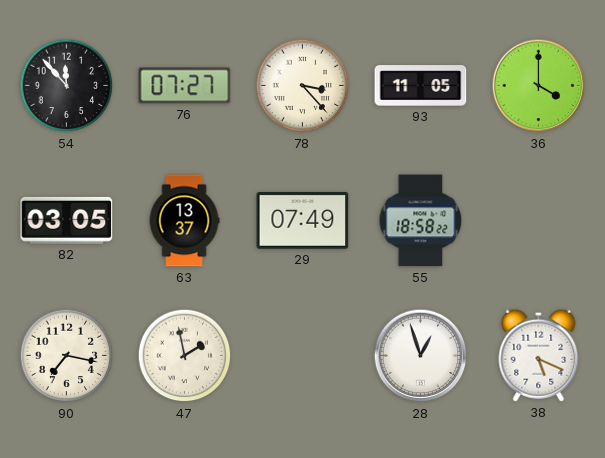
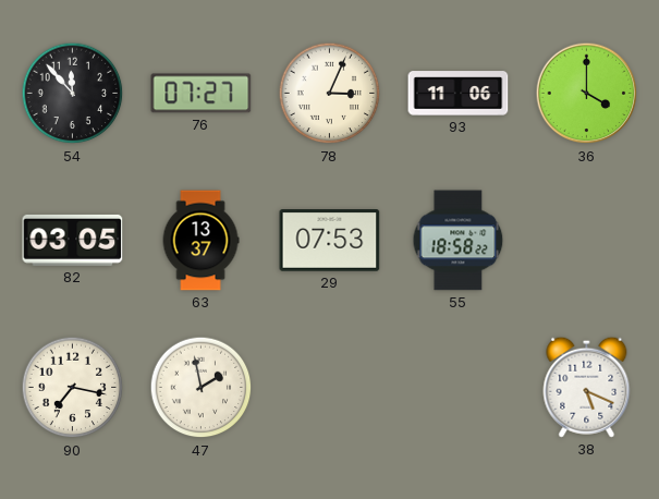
78: 3:23 -> 3:04
93: 11:05 -> 11:06
29: 07:49 -> 07:53
28: 12:57 -> none
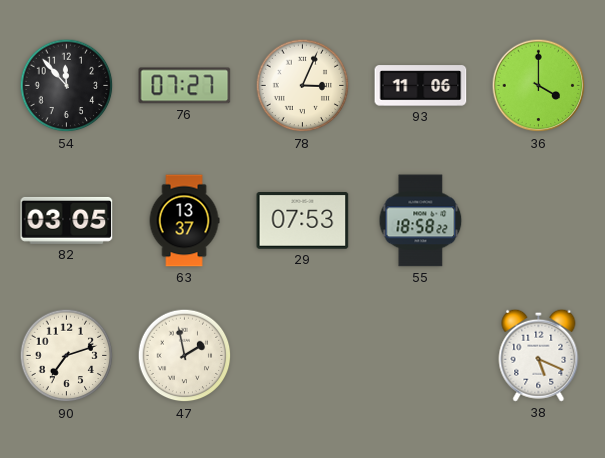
90: 7:17 -> 7:12
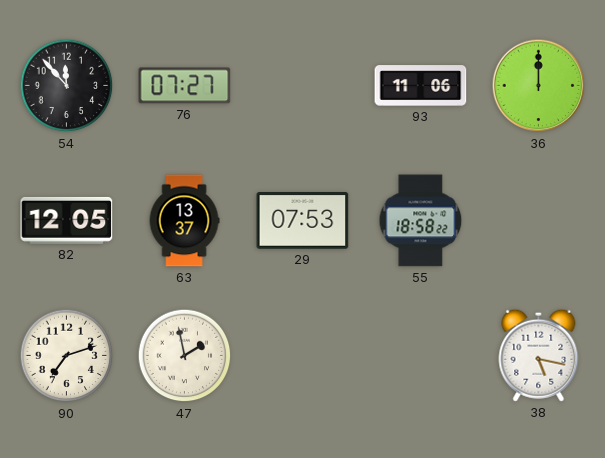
78: 3:04 -> none
36: 4:00 -> 12:00
82: 03:05 -> 12:05
38: 5:19 -> 5:17
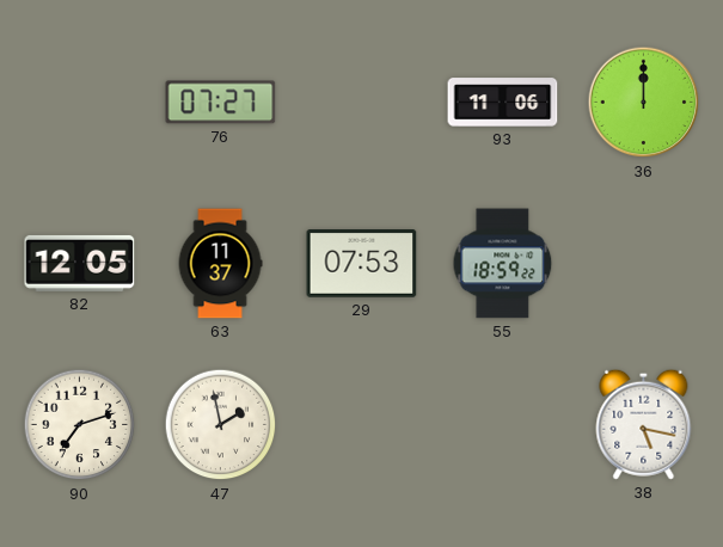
54: 11:53 -> none
63: 13:37 -> 11:37
55: 18:58 -> 18:59
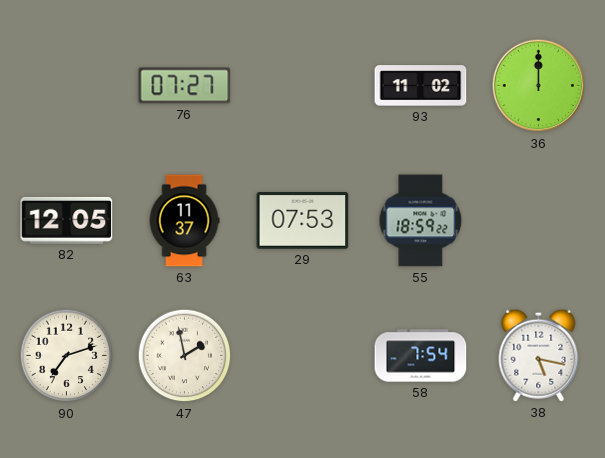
93: 11:06 -> 11:02
58: none -> 7:54
